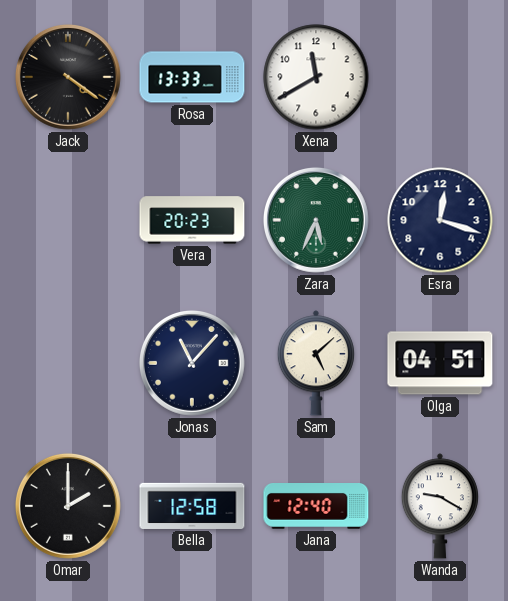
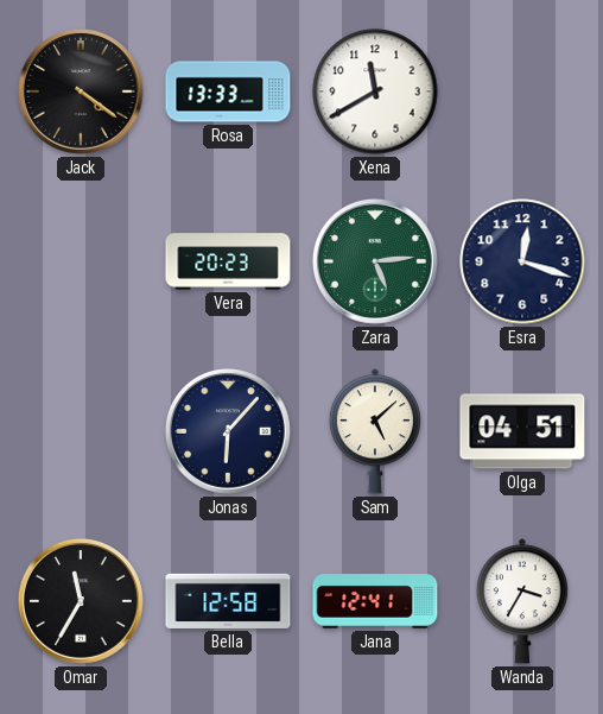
Zara: 5:34 -> 5:14
Jonas: 11:07 -> 6:07
Omar: 2:00 -> 11:35
Jana: 12:40 -> 12:41
Wanda: 9:20 -> 3:35
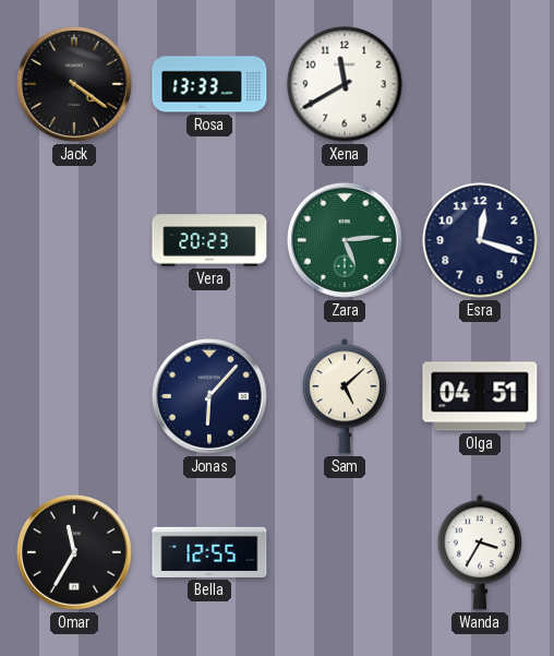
Bella: 12:58 -> 12:55
Jana: 12:41 -> none
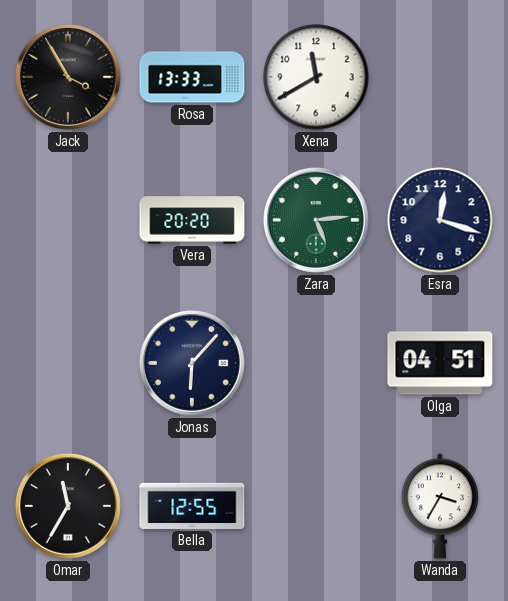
Jack: 4:21 -> 3:55
Vera: 20:23 -> 20:20
Sam: 5:08 -> none
